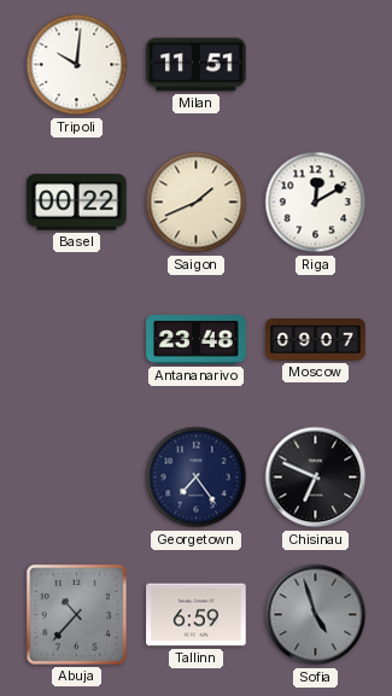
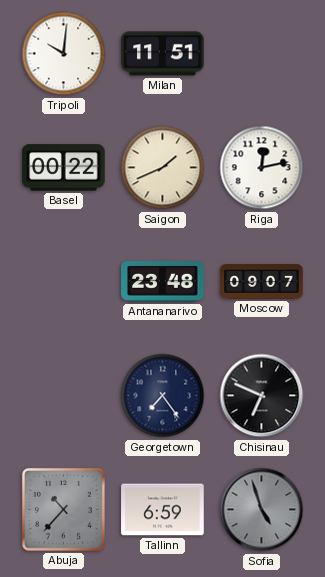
Riga: 12:10 -> 12:13
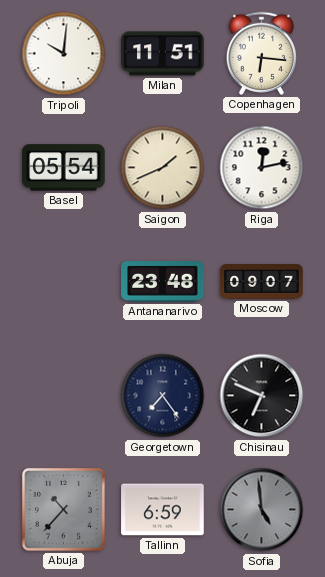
Copenhagen: none -> 6:16
Basel: 00:22 -> 05:54
Sofia: 4:57 -> 4:59
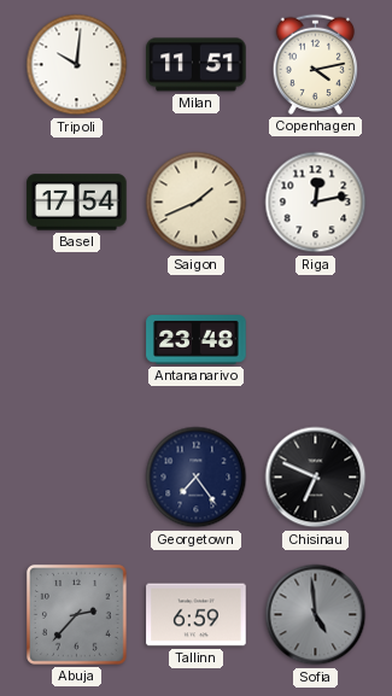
Copenhagen: 6:16 -> 4:13
Basel: 05:54 -> 17:54
Moscow: 09:07 -> none
Abuja: 10:37 -> 2:37
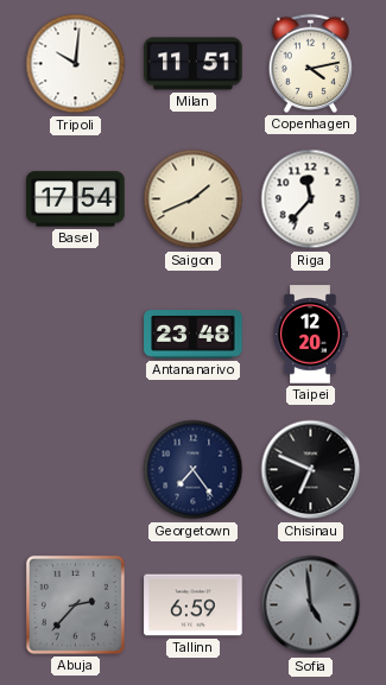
Riga: 12:13 -> 11:37
Taipei: none -> 12:20
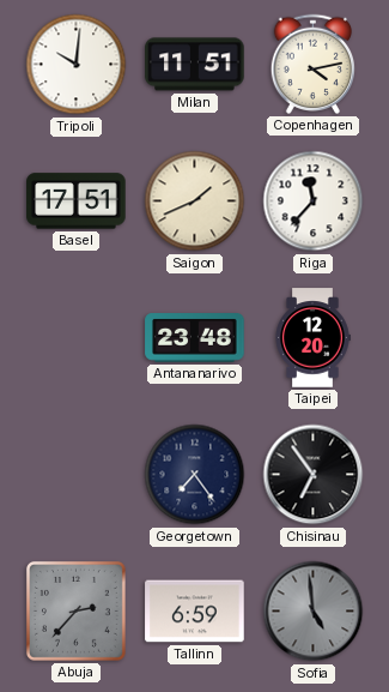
Basel: 17:54 -> 17:51
Chisinau: 6:49 -> 6:54
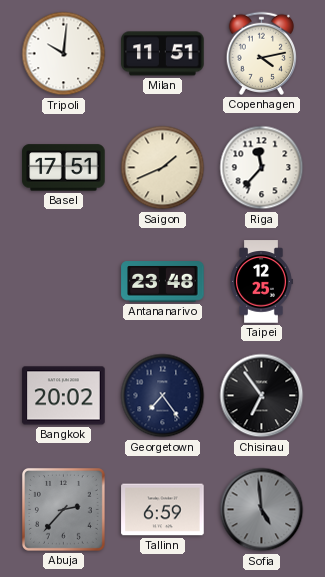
Taipei: 12:20 -> 12:25
Bangkok: none -> 20:02
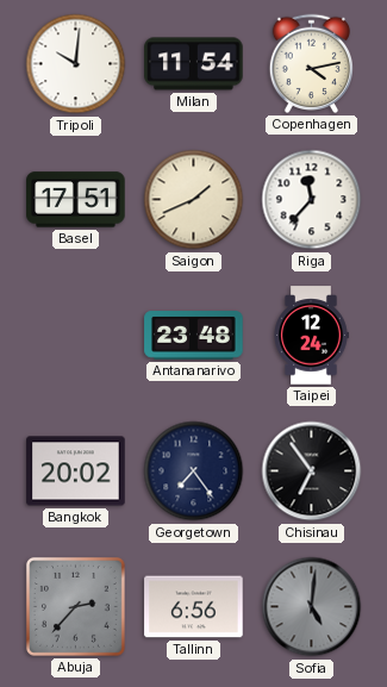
Milan: 11:51 -> 11:54
Taipei: 12:25 -> 12:24
Tallinn: 6:59 -> 6:56
Sofia: 4:59 -> 5:01
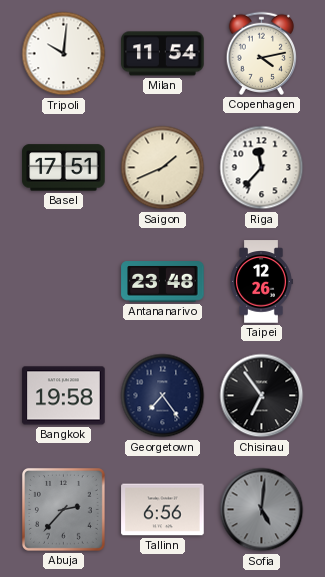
Taipei: 12:24 -> 12:26
Bangkok: 20:02 -> 19:58
